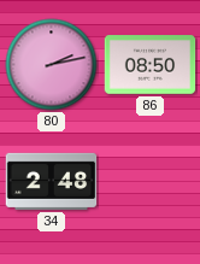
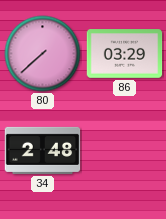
80: 2:13 -> 7:38
86: 08:50 -> 03:29
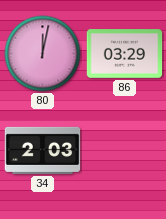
80: 7:38 -> 12:02
34: 2:48 -> 2:03
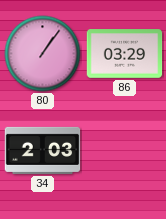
80: 12:02 -> 1:06
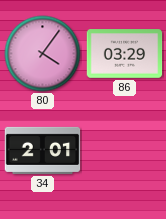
80: 1:06 -> 4:06
34: 2:03 -> 2:01
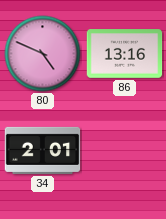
80: 4:06 -> 4:49
86: 03:29 -> 13:16
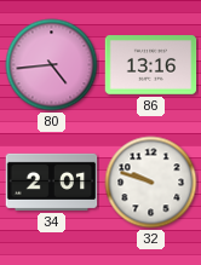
80: 4:49 -> 4:44
32: none -> 9:48
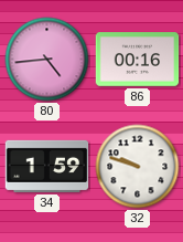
86: 13:16 -> 00:16
34: 2:01 -> 1:59
